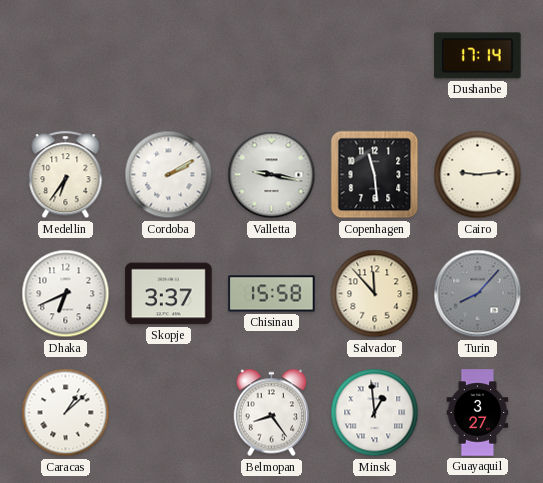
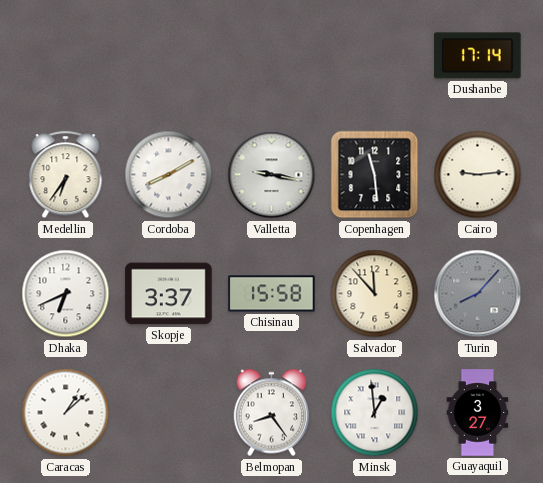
Cordoba: 2:10 -> 8:10
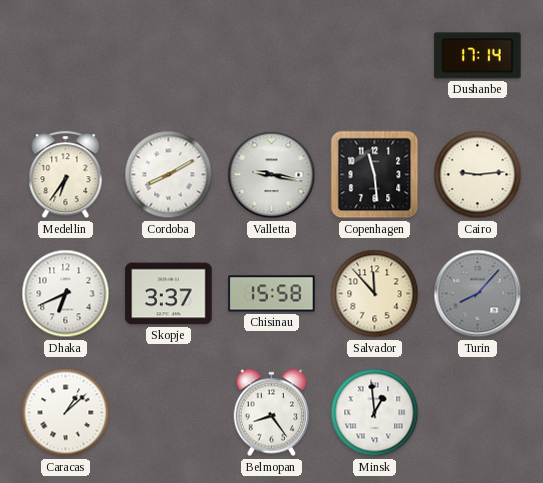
Guayaquil: 3:27 -> none
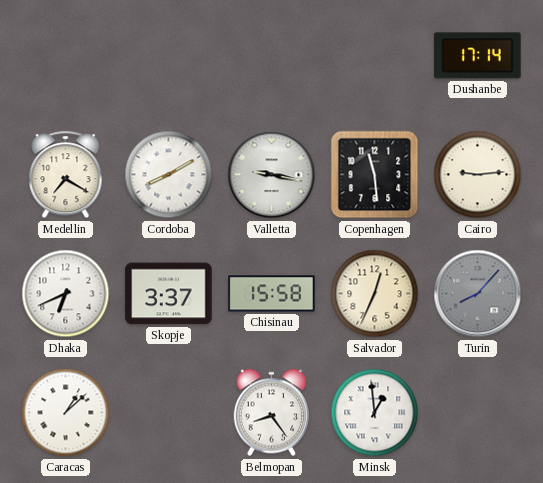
Medellin: 6:36 -> 7:20
Salvador: 11:53 -> 12:34
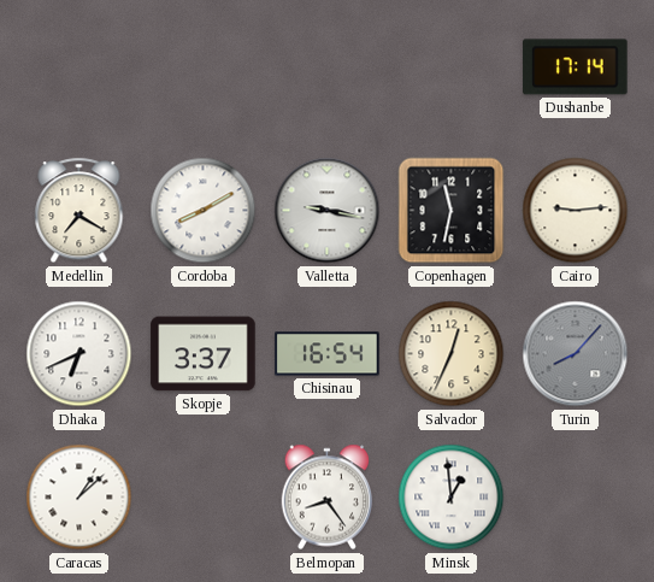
Copenhagen: 11:29 -> 11:32
Chisinau: 15:58 -> 16:54
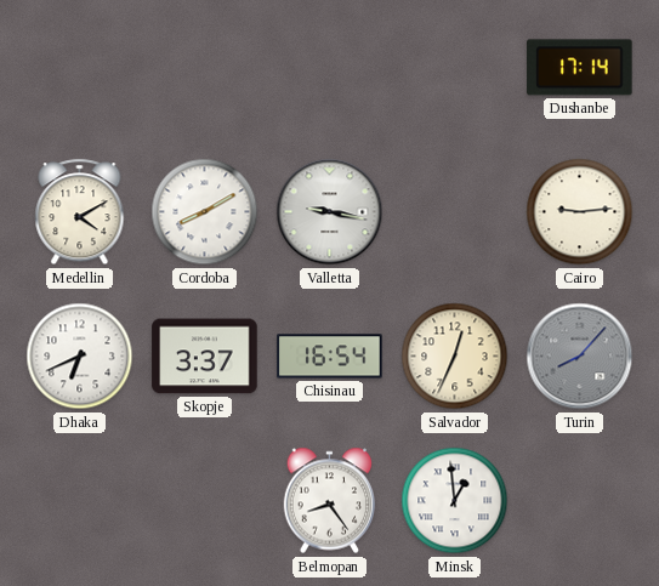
Medellin: 7:20 -> 4:10
Copenhagen: 11:32 -> none
Caracas: 1:08 -> none
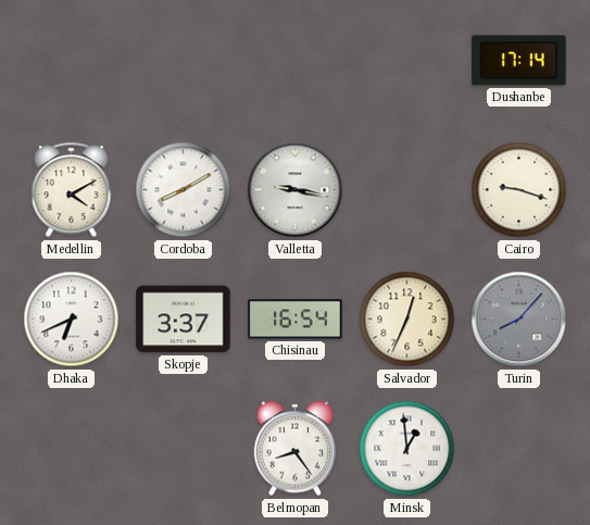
Cairo: 9:14 -> 9:18
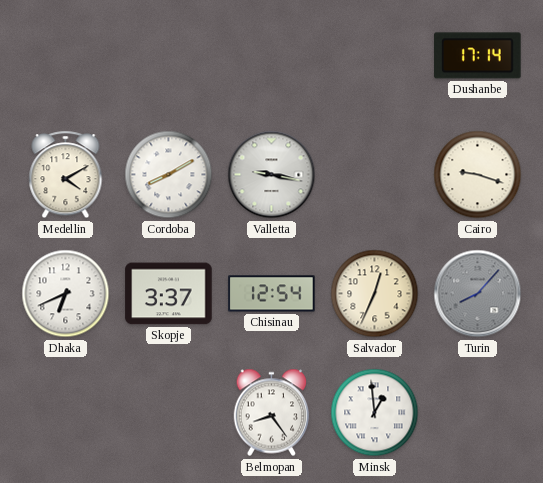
Chisinau: 16:54 -> 12:54
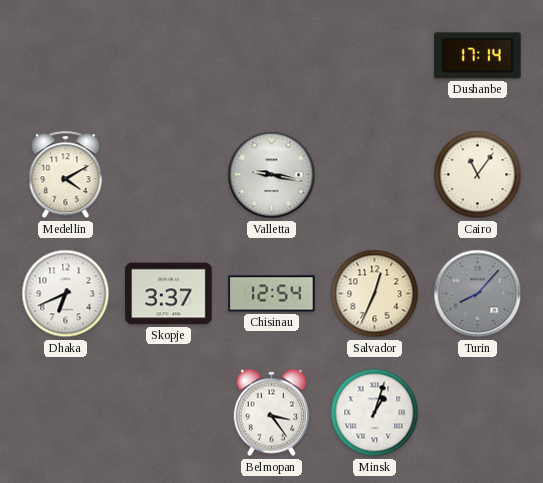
Cordoba: 8:10 -> none
Cairo: 9:18 -> 11:06
Belmopan: 8:24 -> 3:24
Minsk: 12:59 -> 1:03
